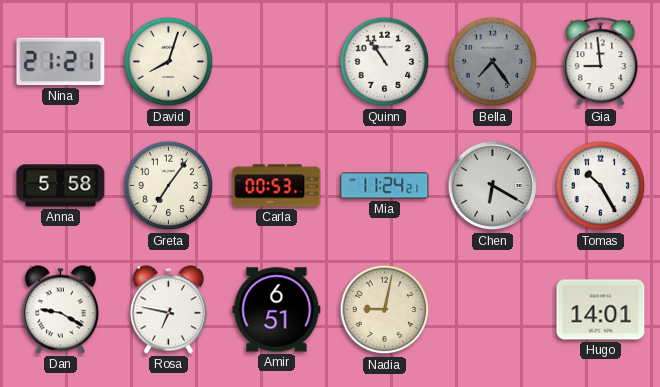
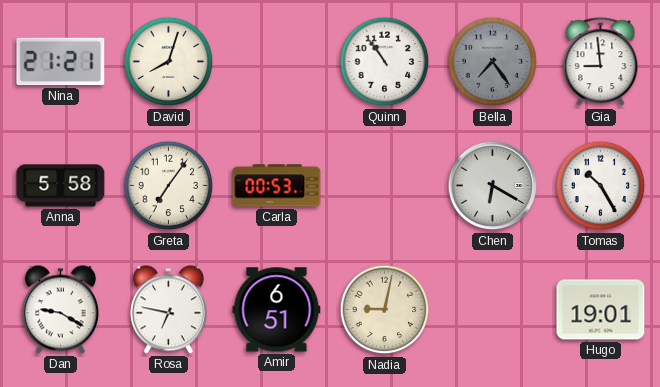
Mia: 11:24 -> none
Hugo: 14:01 -> 19:01
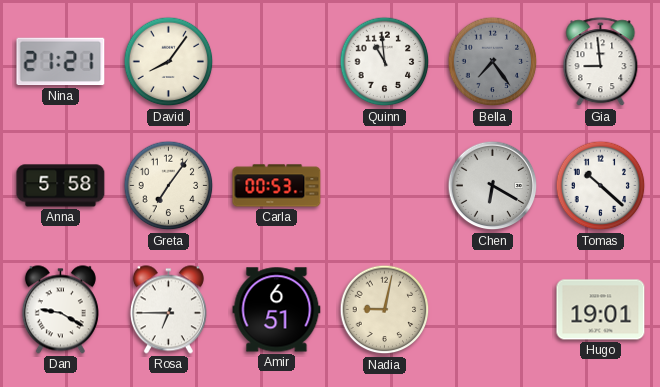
David: 8:03 -> 8:06
Quinn: 10:54 -> 10:59
Tomas: 10:25 -> 10:22
Rosa: 6:47 -> 6:45
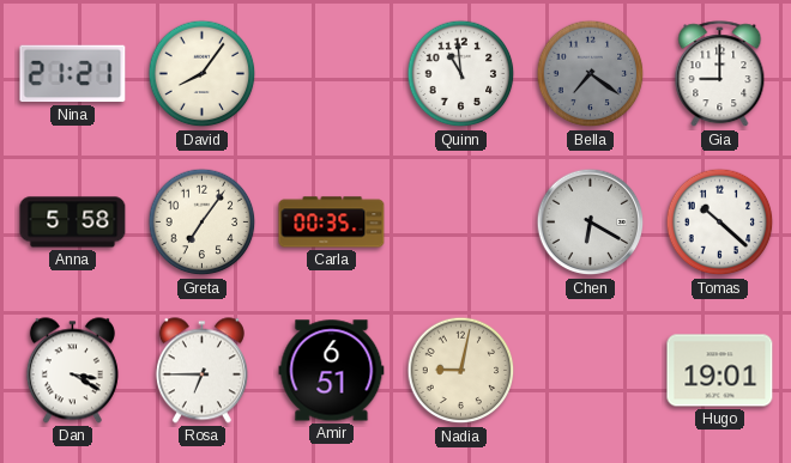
Bella: 7:24 -> 7:21
Gia: 8:59 -> 9:00
Carla: 00:53 -> 00:35
Dan: 9:20 -> 3:20
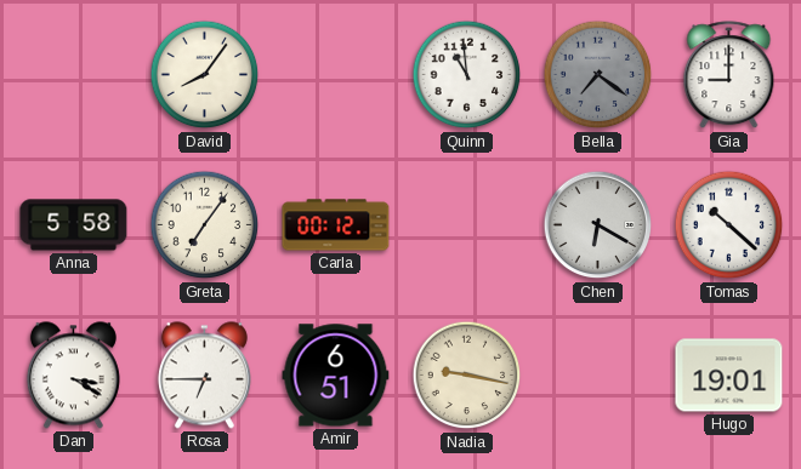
Nina: 21:21 -> none
Carla: 00:35 -> 00:12
Nadia: 9:02 -> 9:17
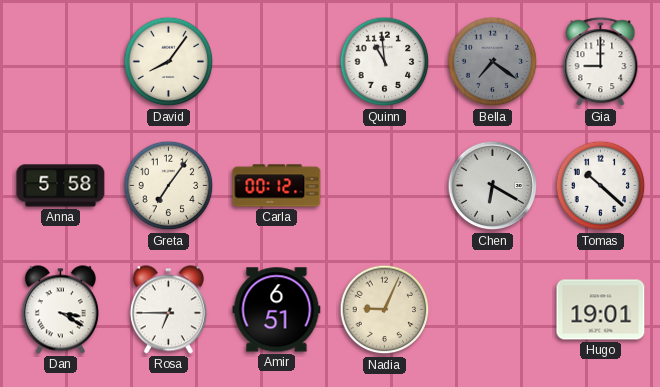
Nadia: 9:17 -> 9:04
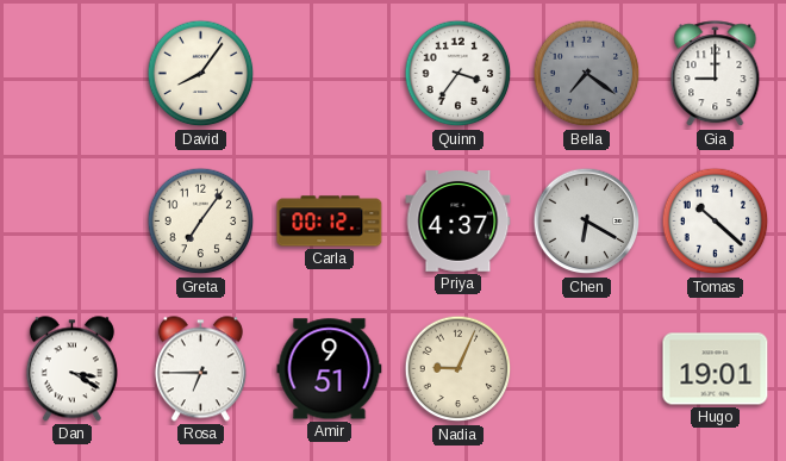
Quinn: 10:59 -> 3:36
Anna: 5:58 -> none
Priya: none -> 4:37
Amir: 6:51 -> 9:51
